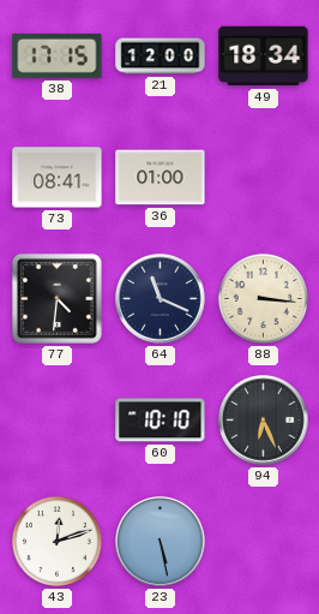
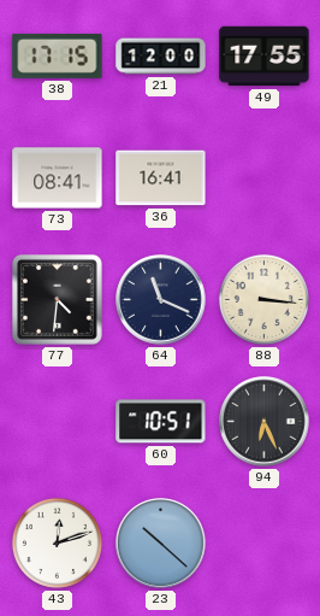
49: 18:34 -> 17:55
36: 01:00 -> 16:41
60: 10:10 -> 10:51
23: 5:28 -> 10:22
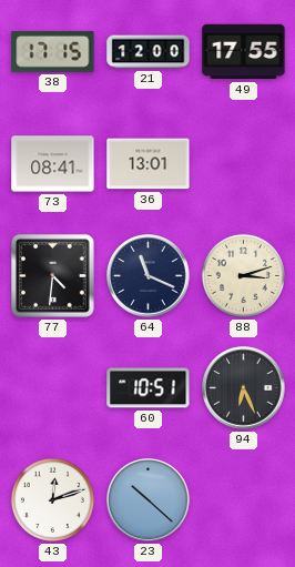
36: 16:41 -> 13:01
88: 3:16 -> 3:12
